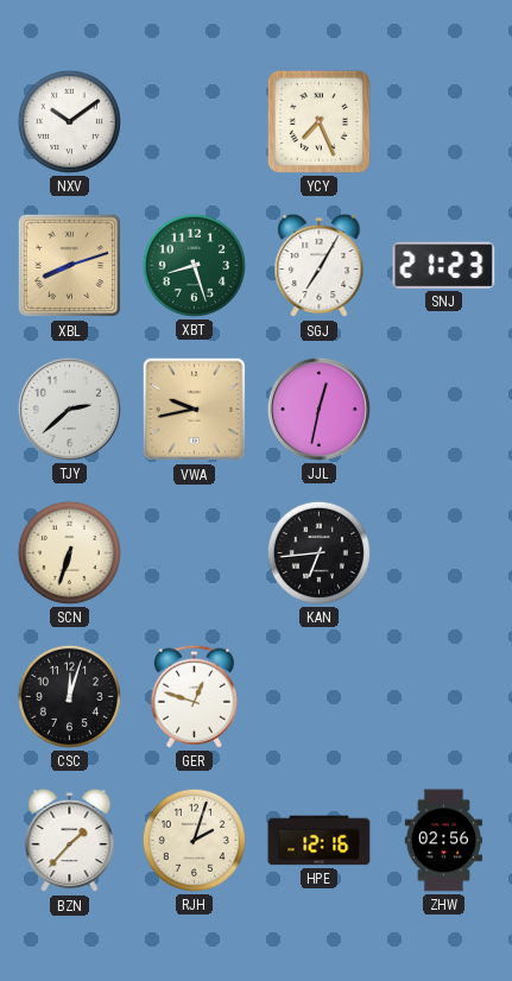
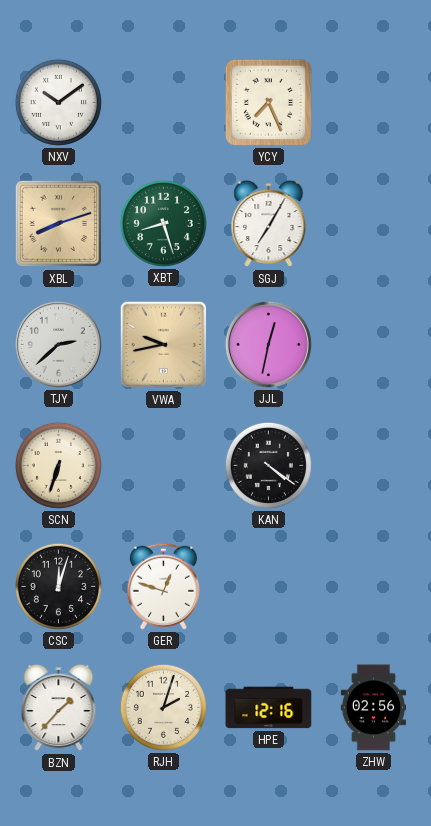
SNJ: 21:23 -> none
KAN: 6:44 -> 4:21
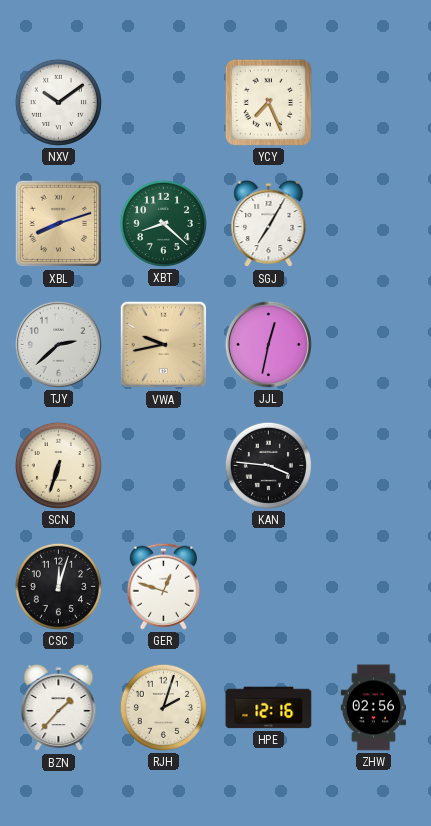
XBT: 8:27 -> 8:22
KAN: 4:21 -> 3:46
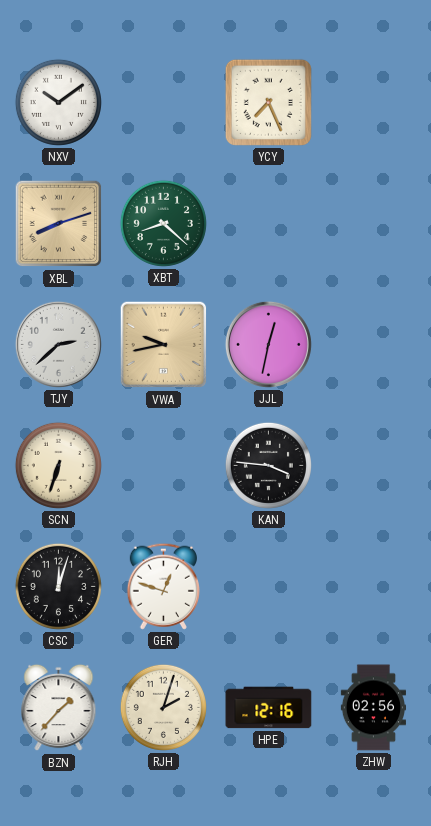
SGJ: 7:05 -> none
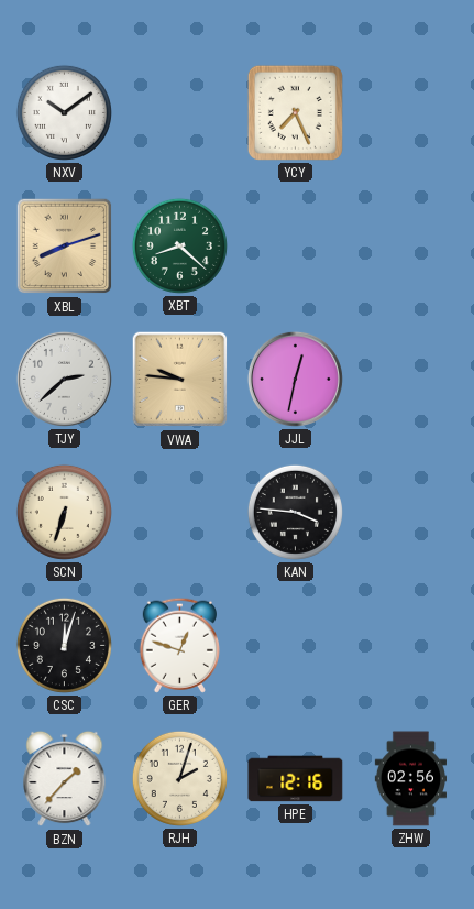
VWA: 9:43 -> 9:46
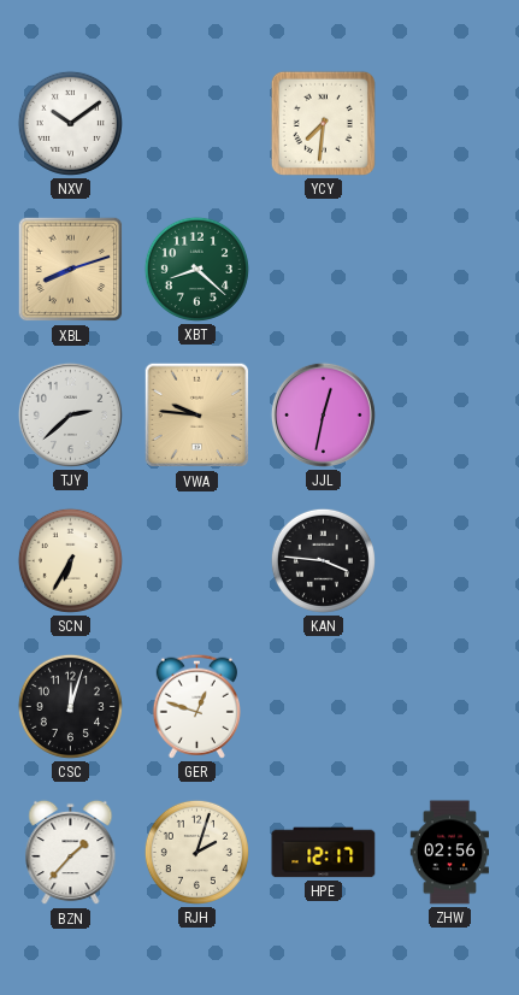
YCY: 7:26 -> 7:31
SCN: 6:33 -> 6:35
HPE: 12:16 -> 12:17
